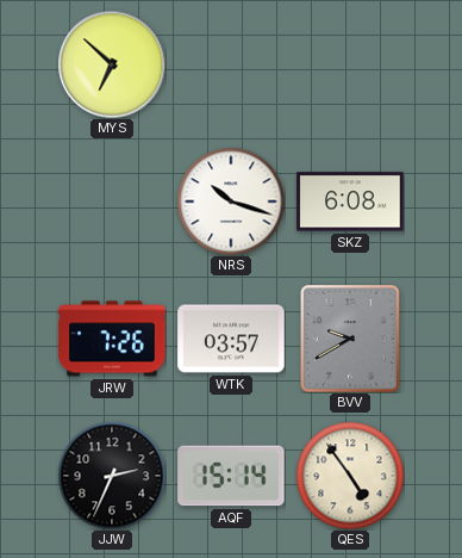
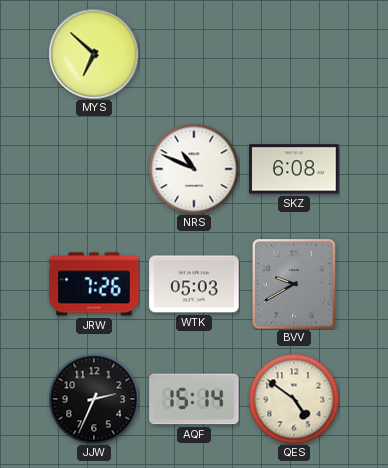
NRS: 10:18 -> 10:49
WTK: 03:57 -> 05:03
QES: 4:54 -> 4:51
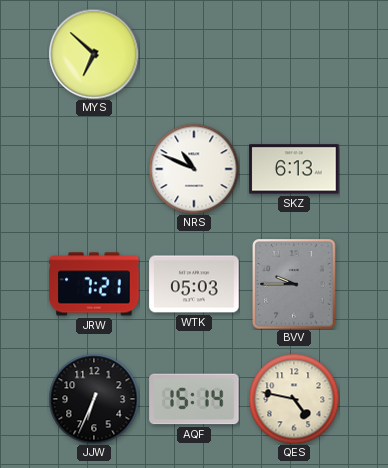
SKZ: 6:08 -> 6:13
JRW: 7:26 -> 7:21
BVV: 9:40 -> 9:45
JJW: 2:34 -> 6:34
QES: 4:51 -> 4:47
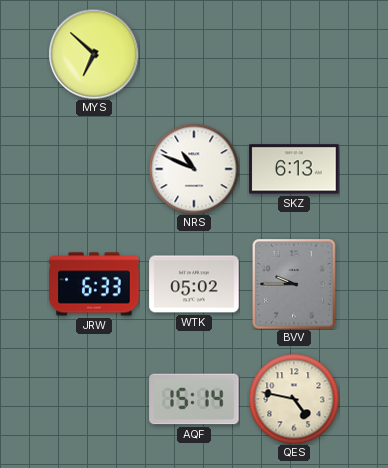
JRW: 7:21 -> 6:33
WTK: 05:03 -> 05:02
JJW: 6:34 -> none
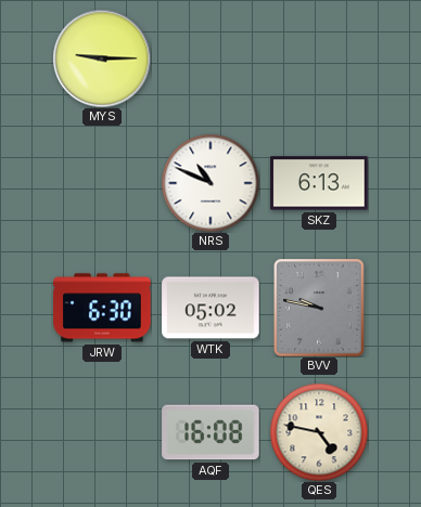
MYS: 6:52 -> 9:15
JRW: 6:33 -> 6:30
BVV: 9:45 -> 9:47
AQF: 15:14 -> 16:08
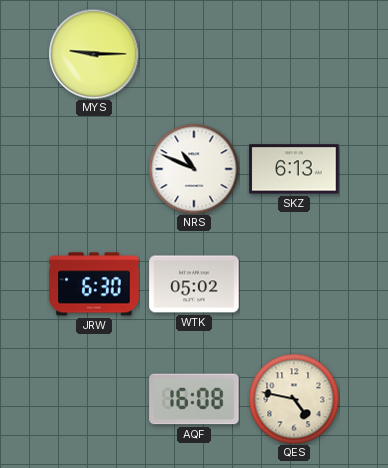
BVV: 9:47 -> none
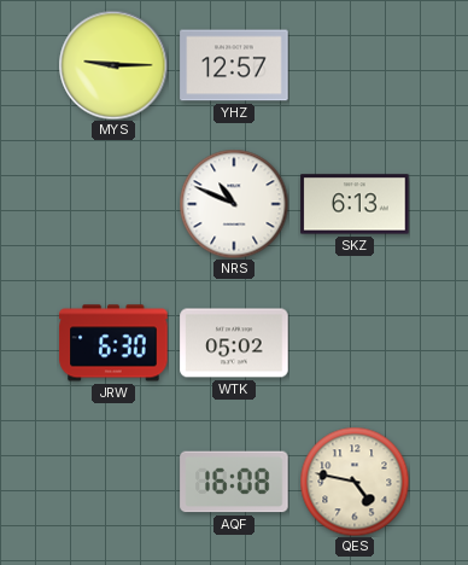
YHZ: none -> 12:57
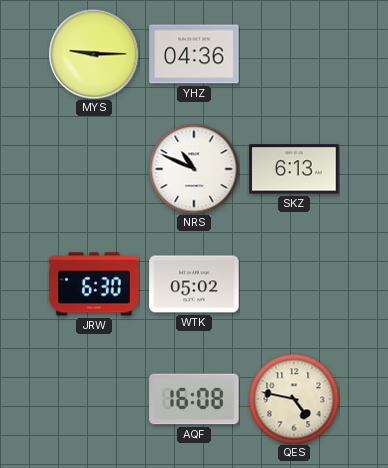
YHZ: 12:57 -> 04:36
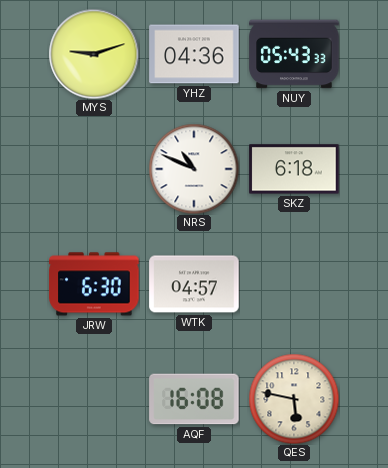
MYS: 9:15 -> 9:12
NUY: none -> 05:43
SKZ: 6:13 -> 6:18
WTK: 05:02 -> 04:57
QES: 4:47 -> 5:47
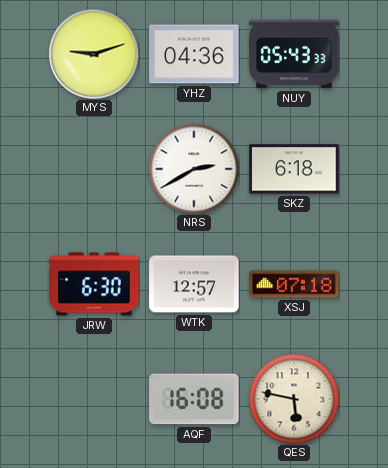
NRS: 10:49 -> 2:40
WTK: 04:57 -> 12:57
XSJ: none -> 07:18
